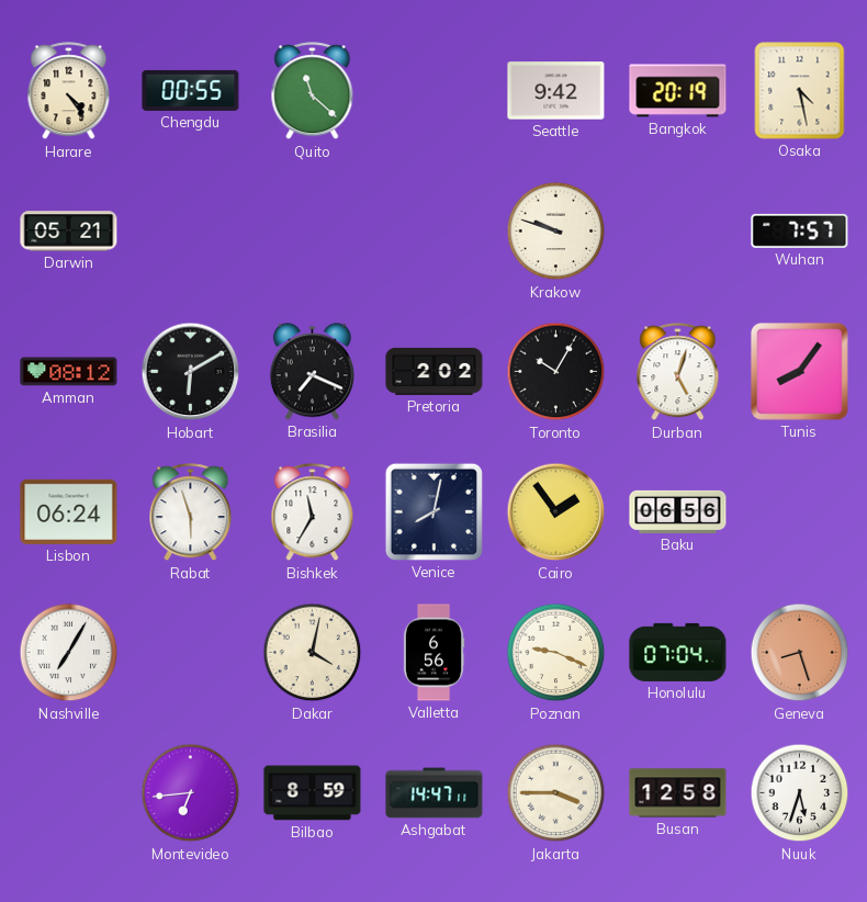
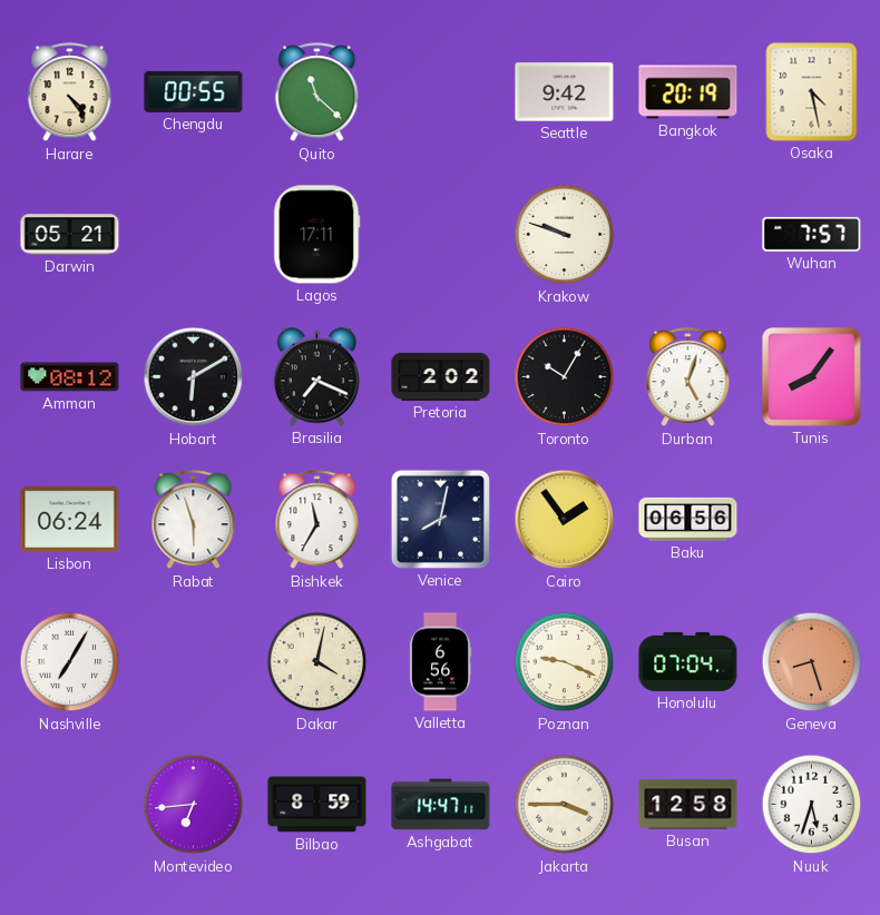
Lagos: none -> 17:11
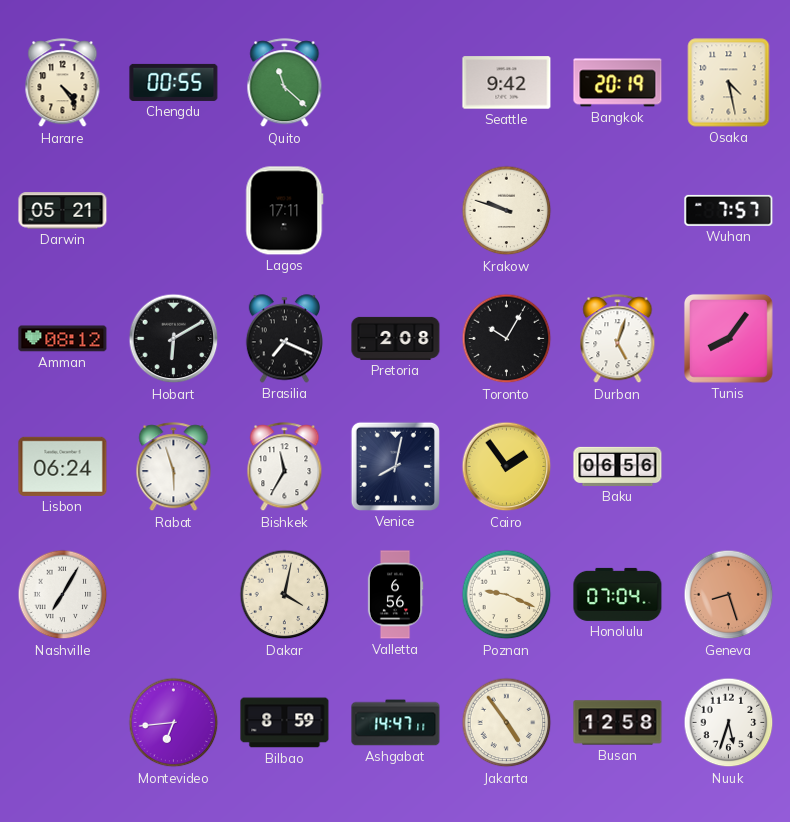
Pretoria: 2:02 -> 2:08
Jakarta: 3:45 -> 4:54
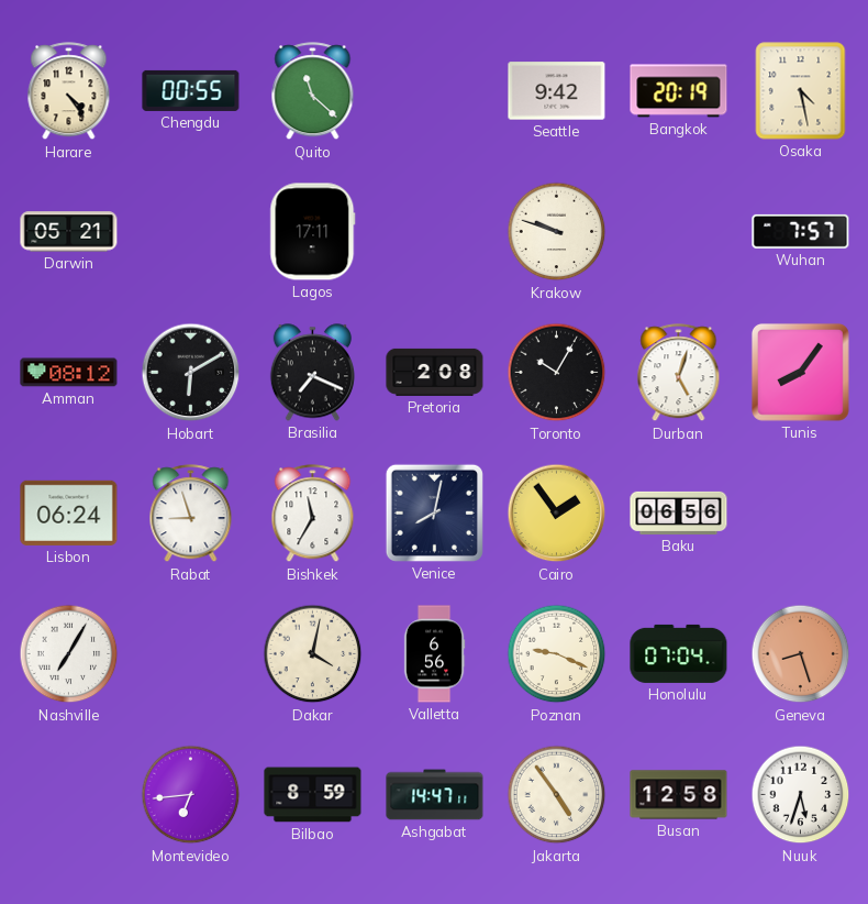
Rabat: 5:57 -> 8:57
